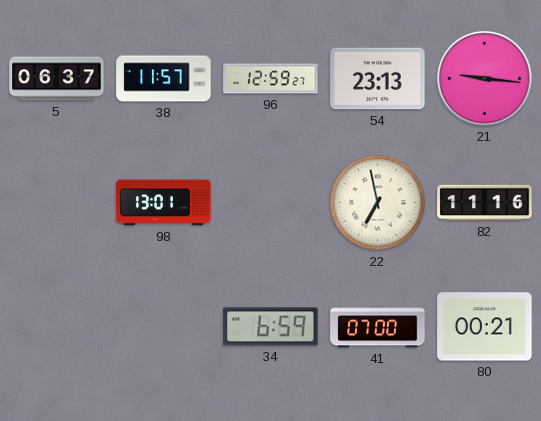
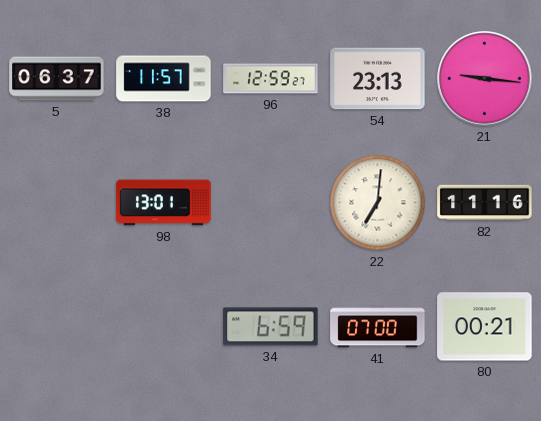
22: 6:58 -> 7:01
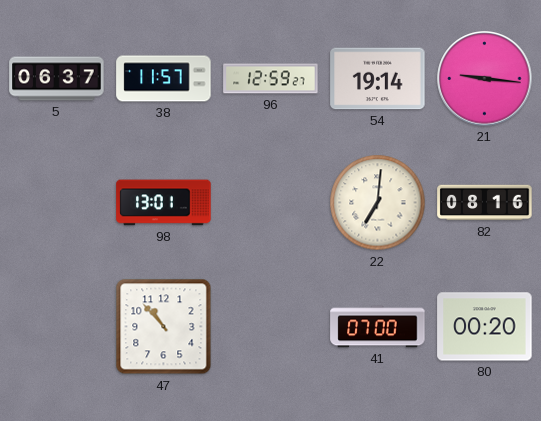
54: 23:13 -> 19:14
82: 11:16 -> 08:16
47: none -> 10:53
34: 6:59 -> none
80: 00:21 -> 00:20
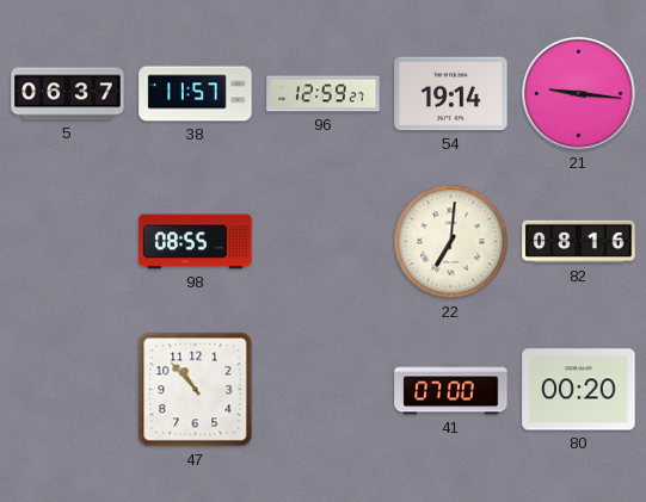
98: 13:01 -> 08:55
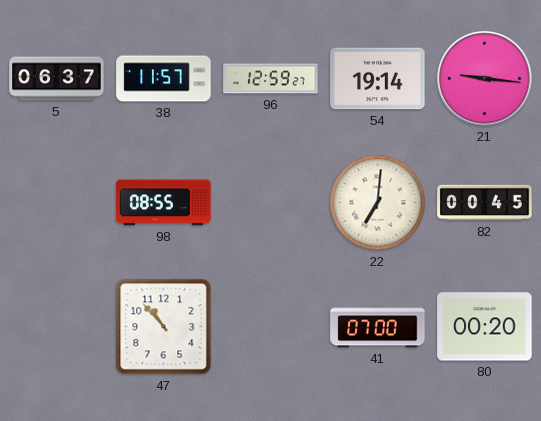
82: 08:16 -> 00:45
